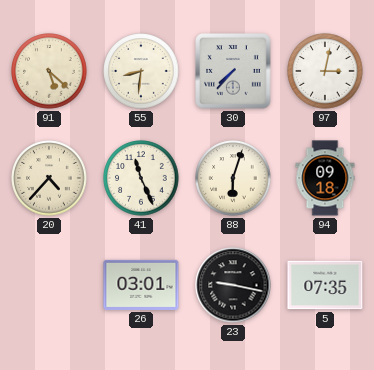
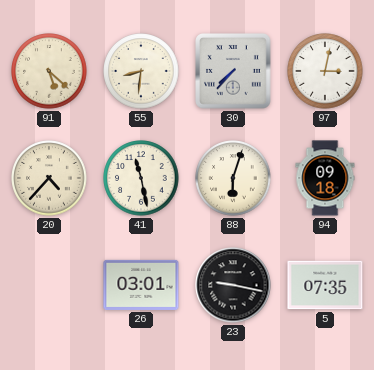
41: 11:26 -> 11:28
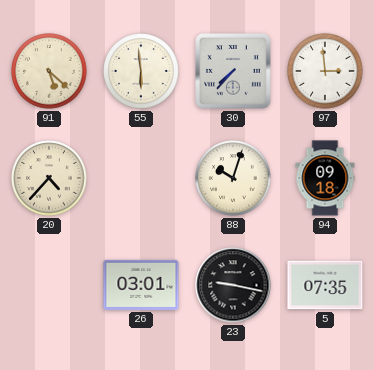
55: 8:31 -> 5:59
97: 3:02 -> 2:59
41: 11:28 -> none
88: 6:03 -> 10:03
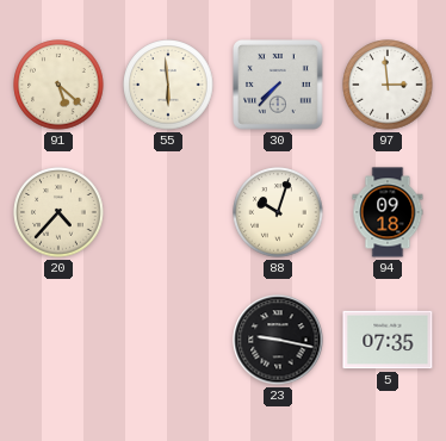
26: 03:01 -> none
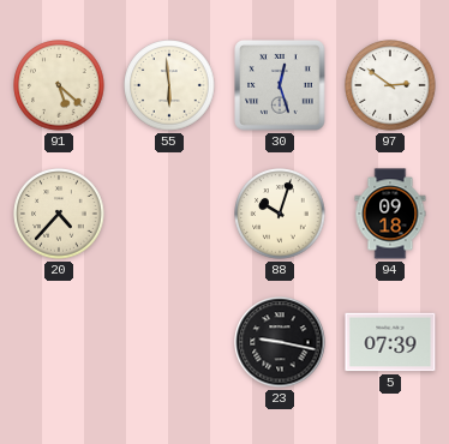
30: 7:37 -> 12:27
97: 2:59 -> 2:51
5: 07:35 -> 07:39
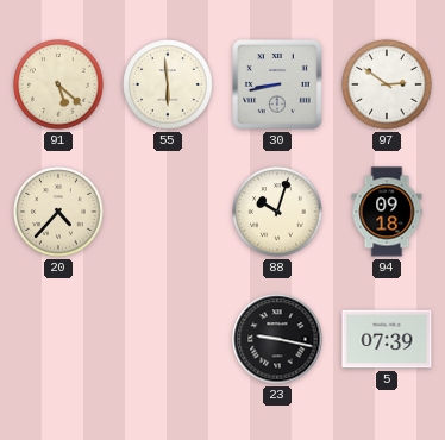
30: 12:27 -> 8:43
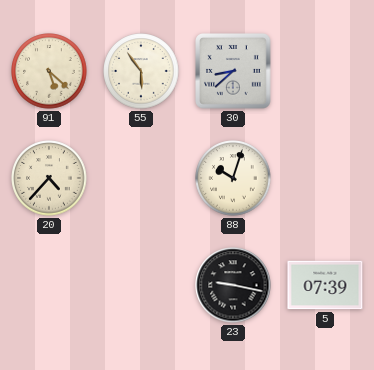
55: 5:59 -> 5:54
30: 8:43 -> 8:38
97: 2:51 -> none
94: 09:18 -> none
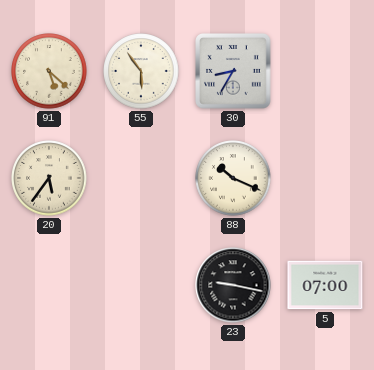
30: 8:38 -> 8:35
20: 4:37 -> 5:36
88: 10:03 -> 10:19
5: 07:39 -> 07:00
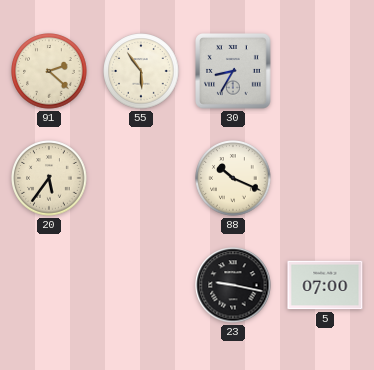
91: 5:22 -> 2:22
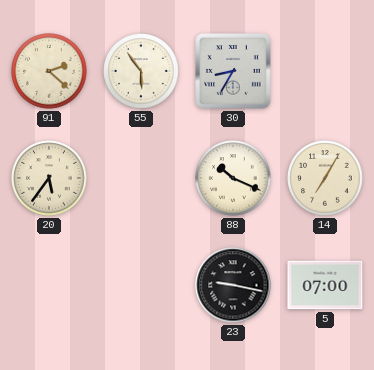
14: none -> 7:05
